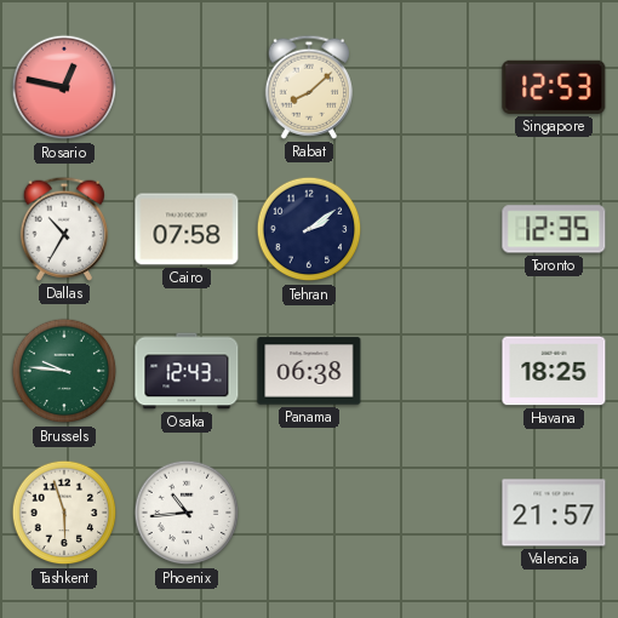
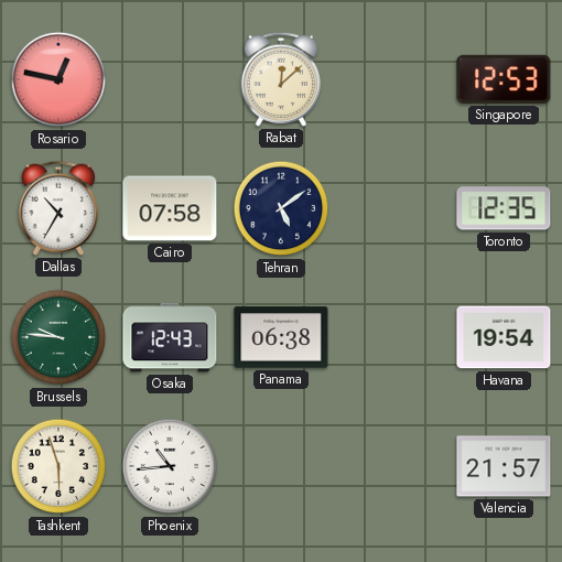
Rabat: 8:08 -> 12:08
Tehran: 2:09 -> 5:09
Havana: 18:25 -> 19:54
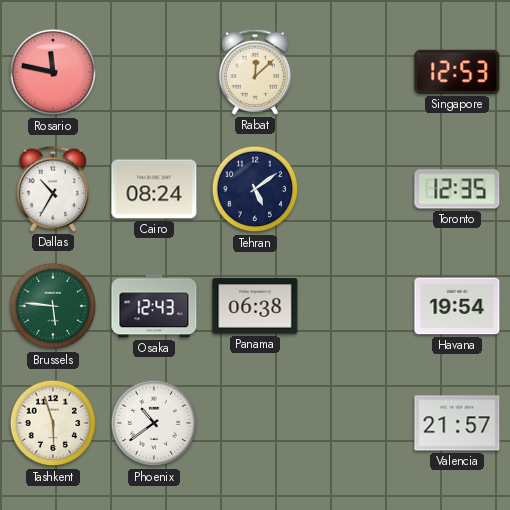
Rosario: 12:47 -> 11:47
Cairo: 07:58 -> 08:24
Brussels: 9:46 -> 5:46
Phoenix: 10:44 -> 10:39
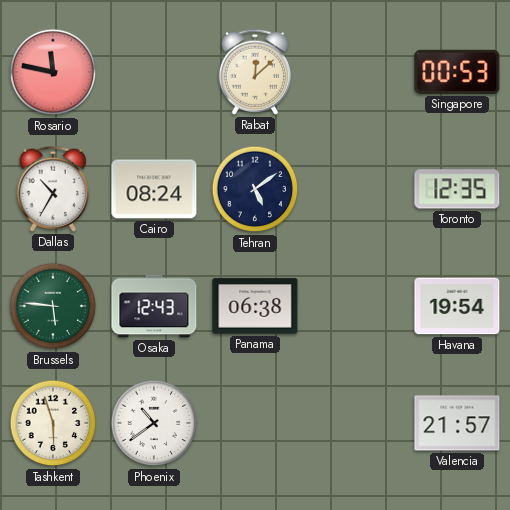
Singapore: 12:53 -> 00:53
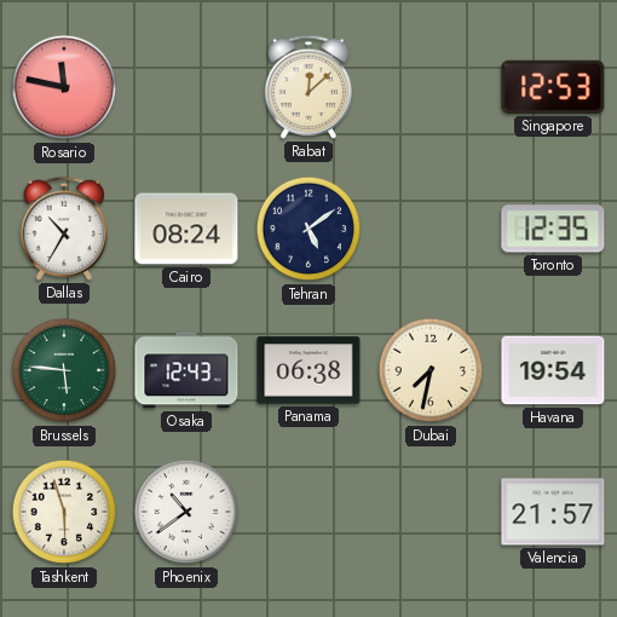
Singapore: 00:53 -> 12:53
Dubai: none -> 7:32
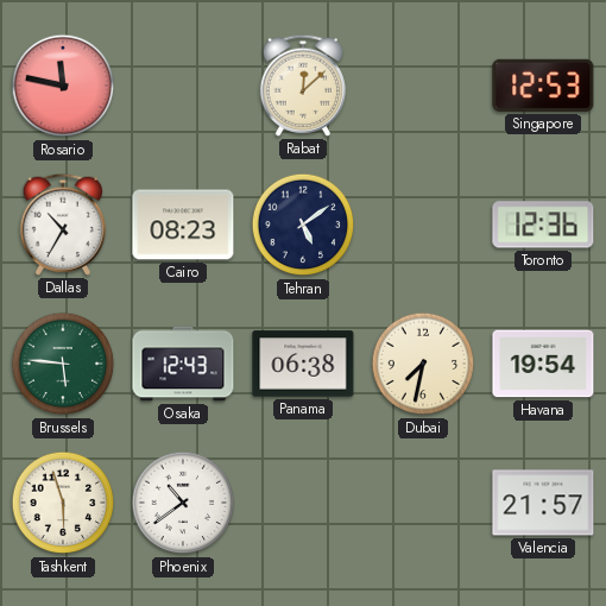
Cairo: 08:24 -> 08:23
Toronto: 12:35 -> 12:36
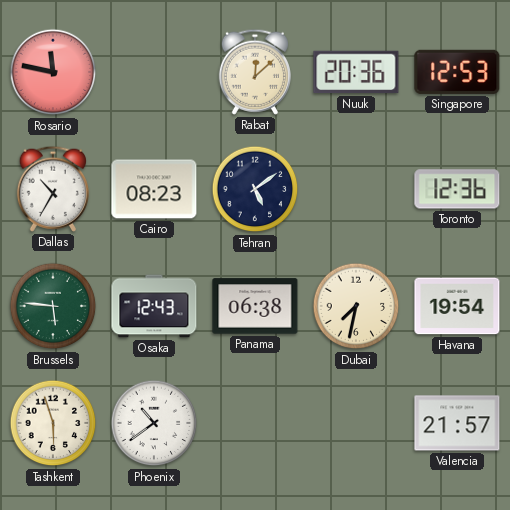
Nuuk: none -> 20:36
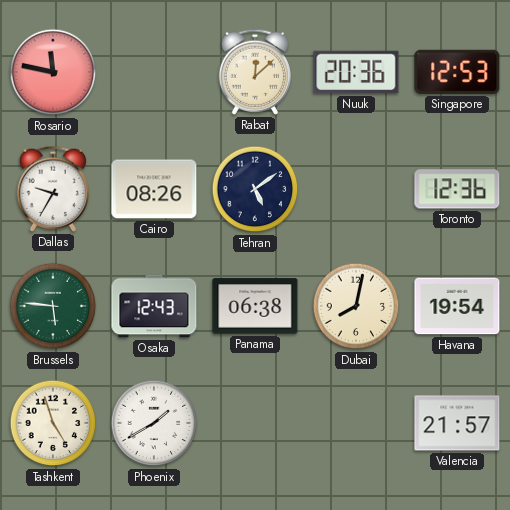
Dallas: 10:35 -> 9:35
Cairo: 08:23 -> 08:26
Dubai: 7:32 -> 8:02
Tashkent: 5:57 -> 4:57
Phoenix: 10:39 -> 1:40
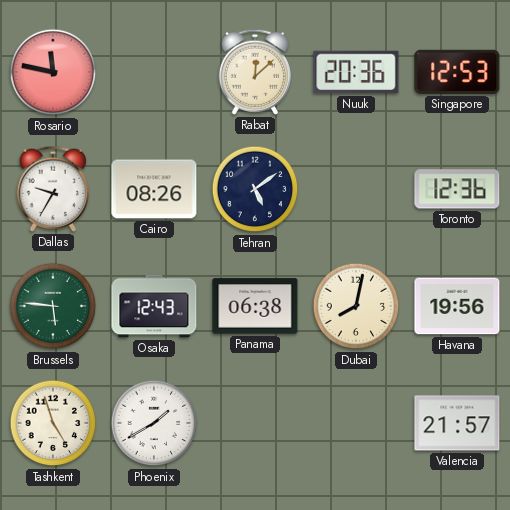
Havana: 19:54 -> 19:56
